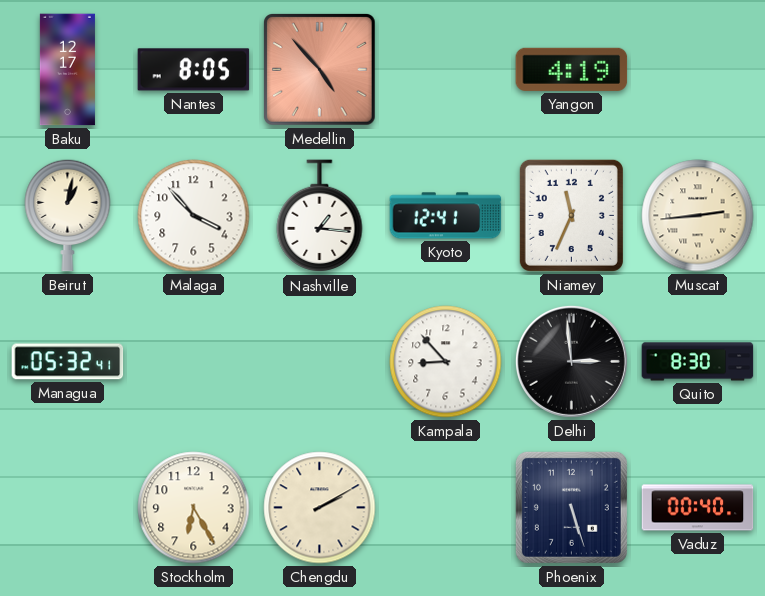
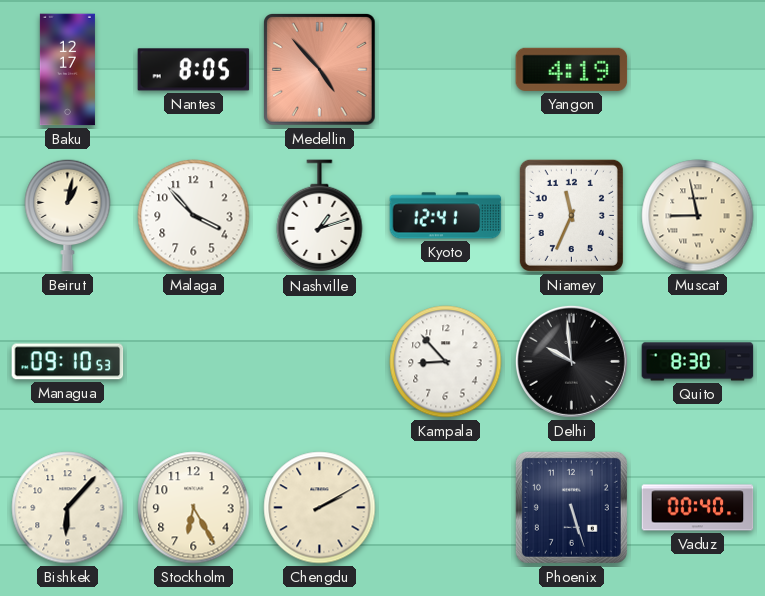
Nashville: 1:16 -> 1:12
Muscat: 2:44 -> 8:58
Managua: 05:32 -> 09:10
Delhi: 2:59 -> 9:59
Bishkek: none -> 6:07
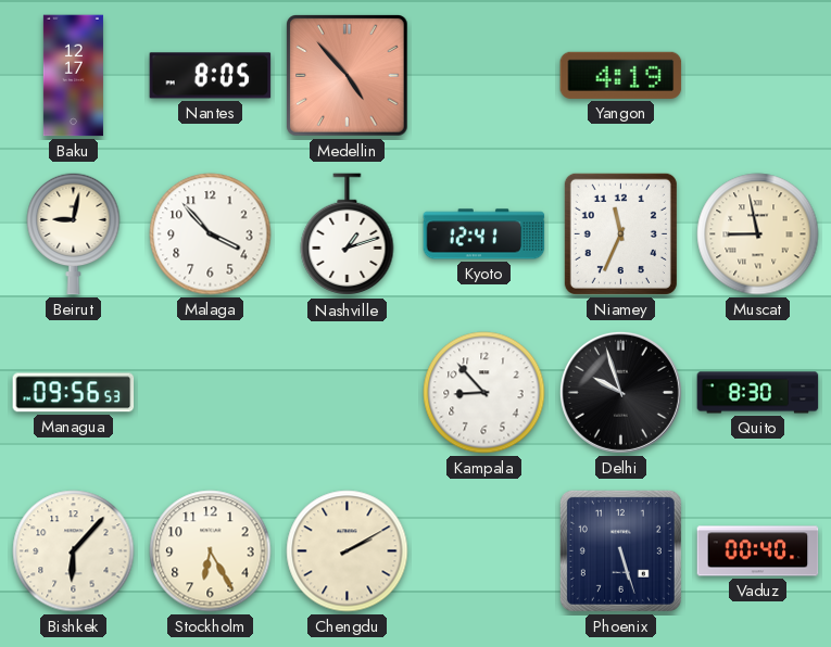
Beirut: 1:02 -> 9:02
Managua: 09:10 -> 09:56
Delhi: 9:59 -> 9:57
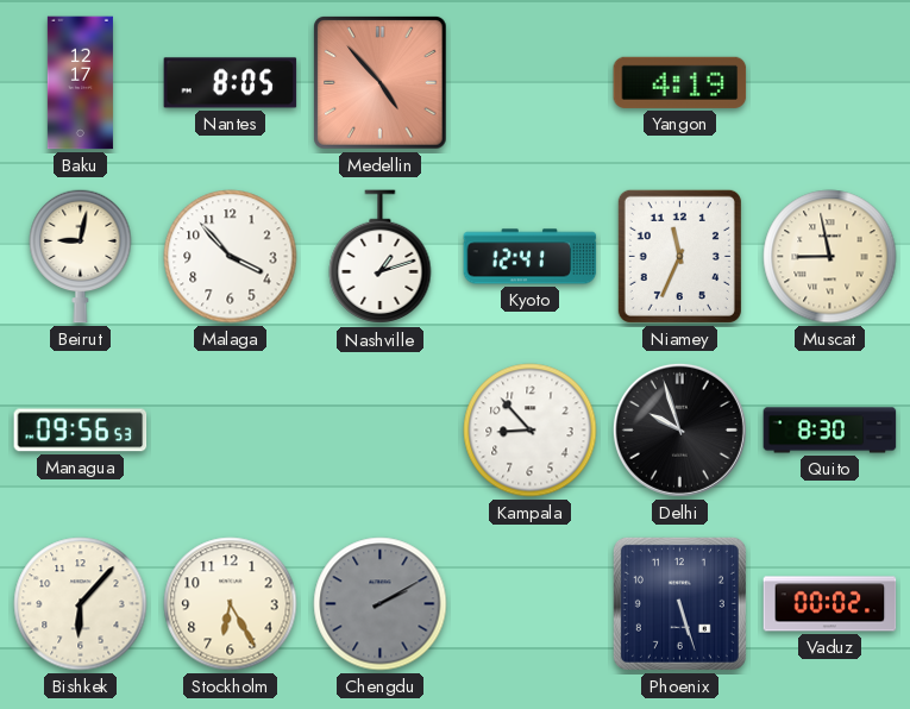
Chengdu dial: cream -> grey
Vaduz: 00:40 -> 00:02
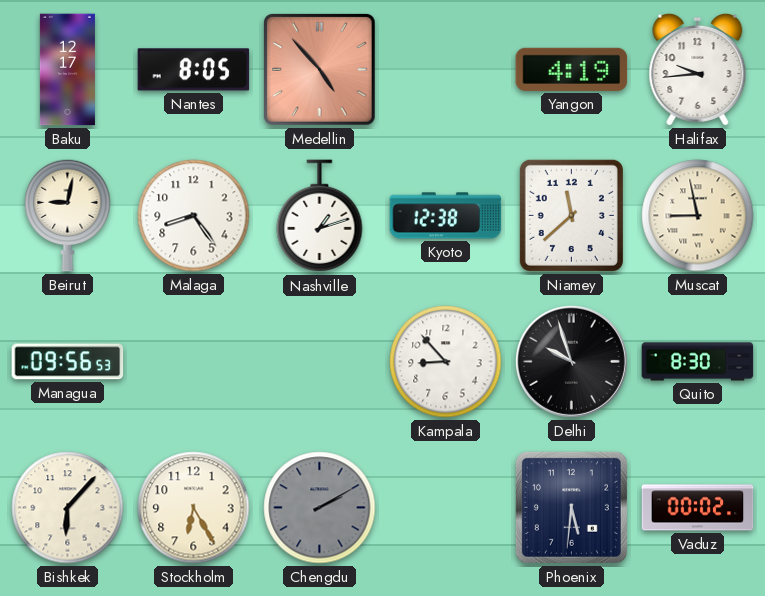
Halifax: none -> 9:44
Malaga: 3:53 -> 8:24
Kyoto: 12:41 -> 12:38
Niamey: 11:34 -> 11:38
Phoenix: 5:27 -> 5:31
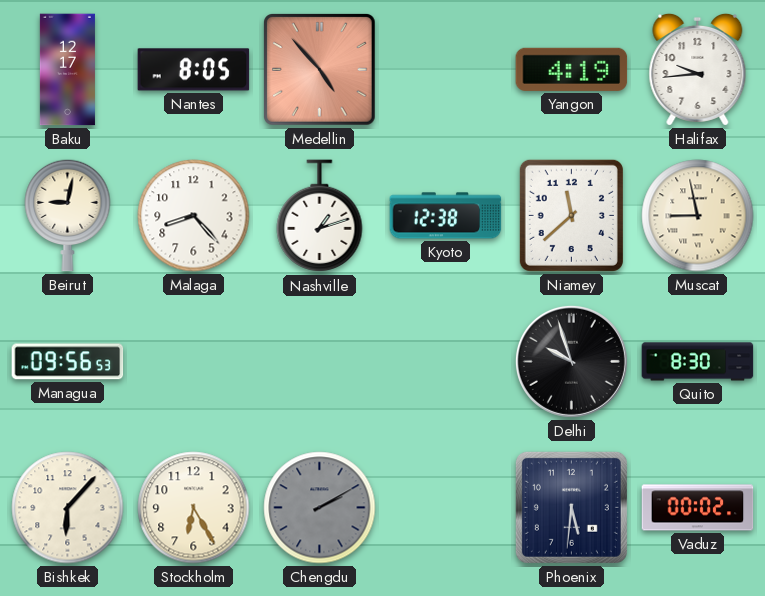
Malaga: 8:24 -> 8:23
Kampala: 8:53 -> none
